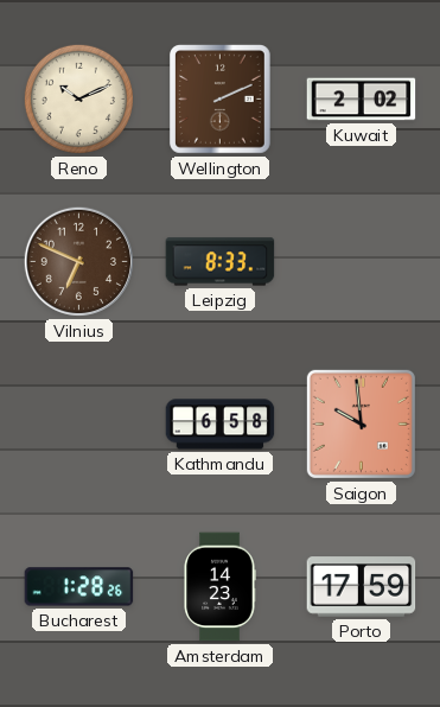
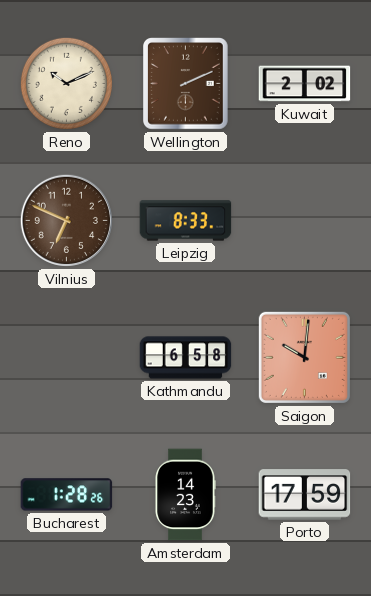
Saigon: 9:59 -> 10:01
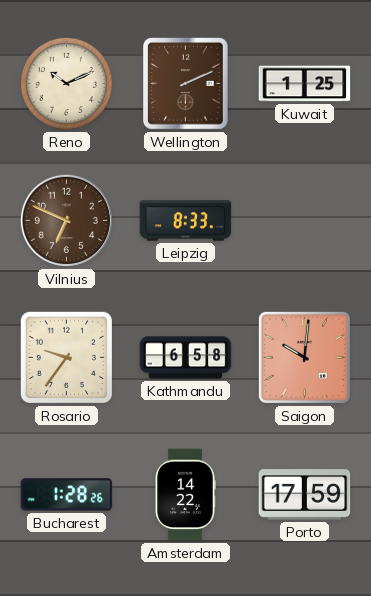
Kuwait: 2:02 -> 1:25
Rosario: none -> 9:36
Amsterdam: 14:23 -> 14:22
